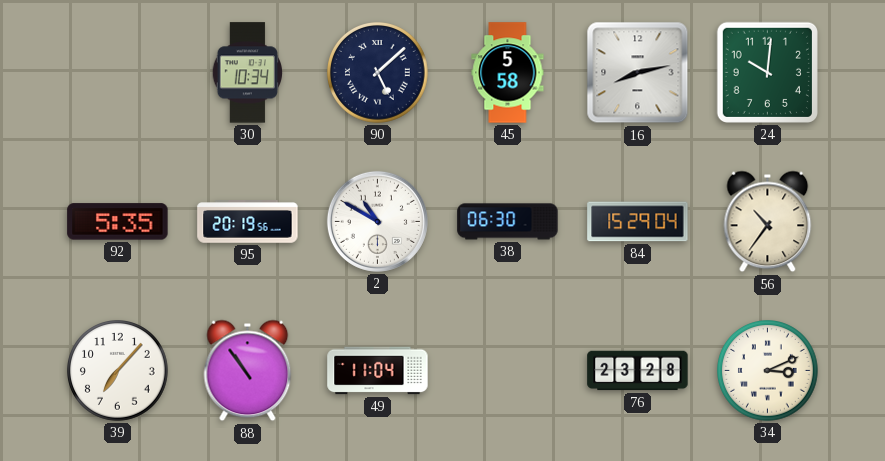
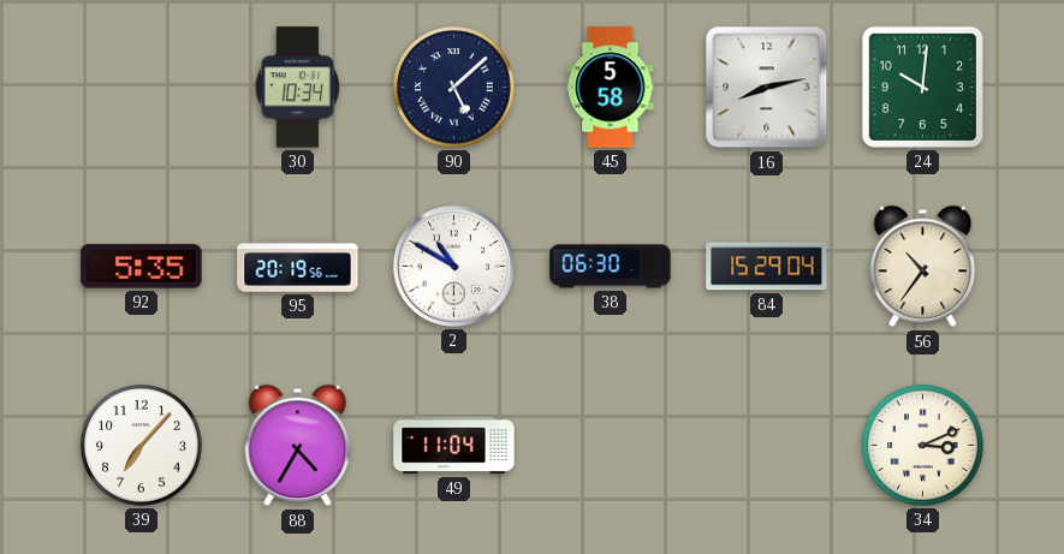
88: 10:54 -> 4:35
76: 23:28 -> none
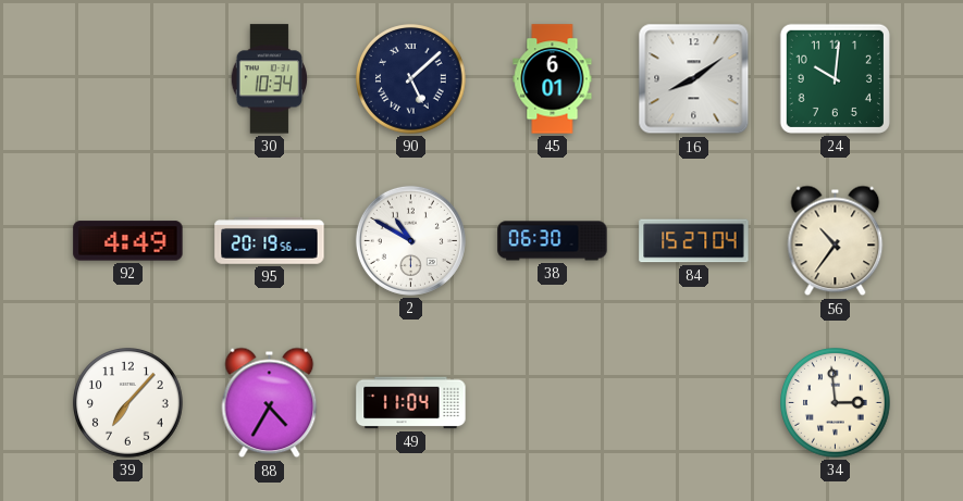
45: 5:58 -> 6:01
16: 8:13 -> 8:09
92: 5:35 -> 4:49
84: 15:29 -> 15:27
34: 3:11 -> 2:59
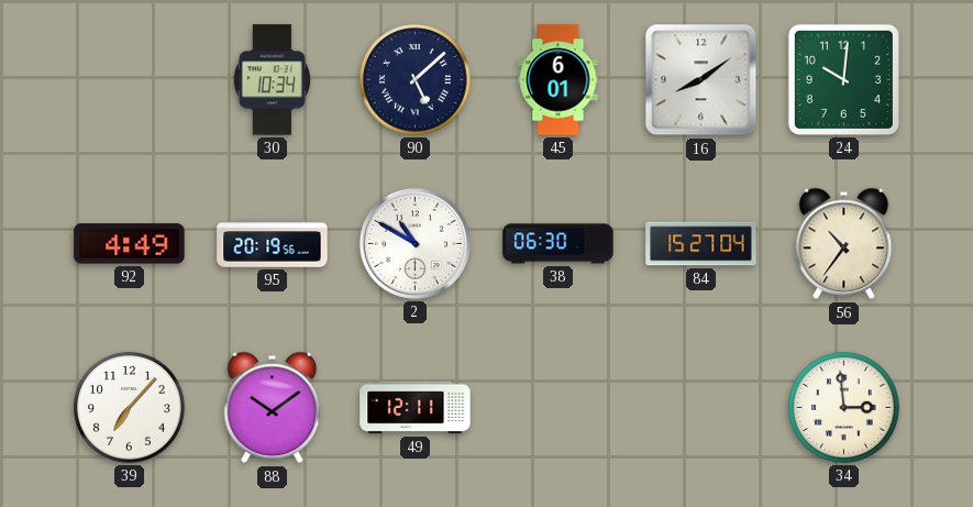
88: 4:35 -> 10:09
49: 11:04 -> 12:11
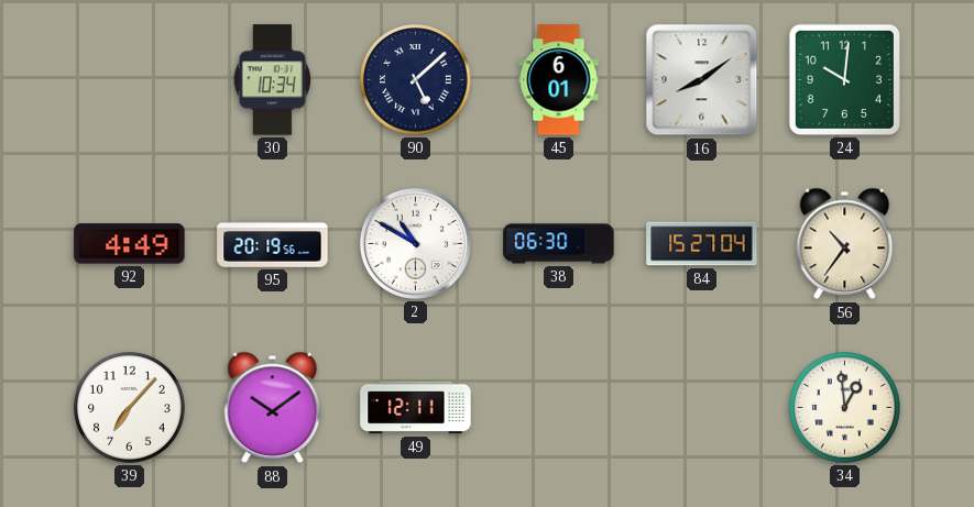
34: 2:59 -> 12:59
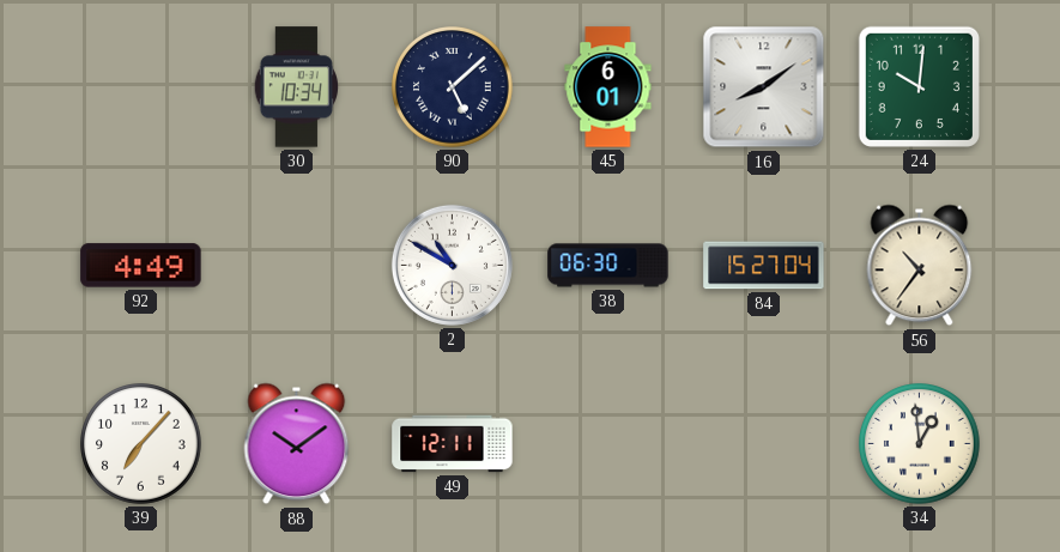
95: 20:19 -> none
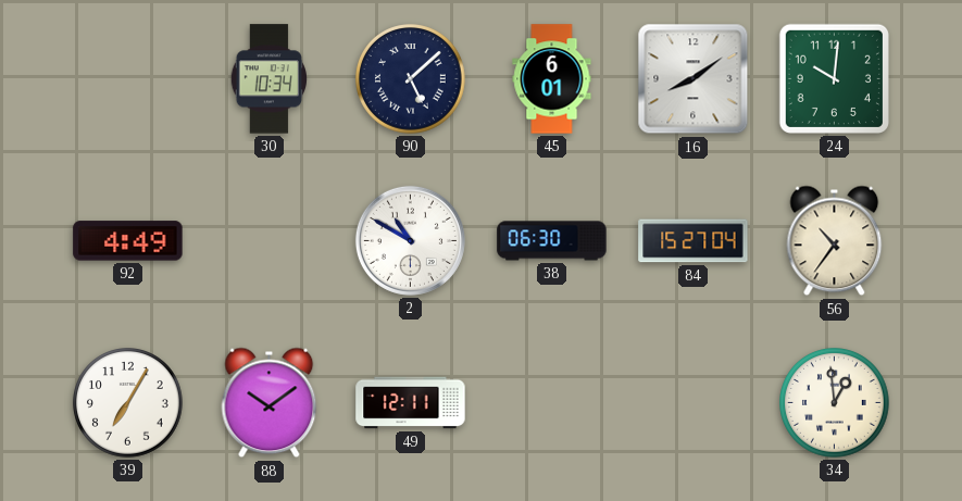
39: 7:07 -> 7:05
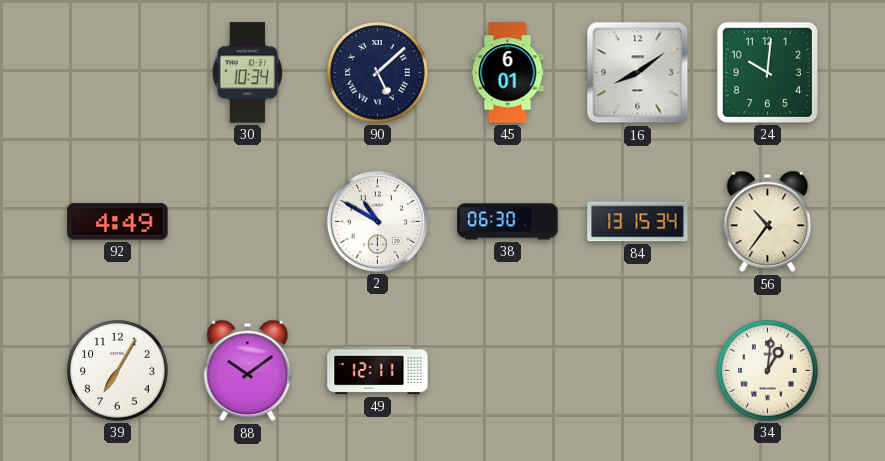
84: 15:27 -> 13:15
34: 12:59 -> 1:01
